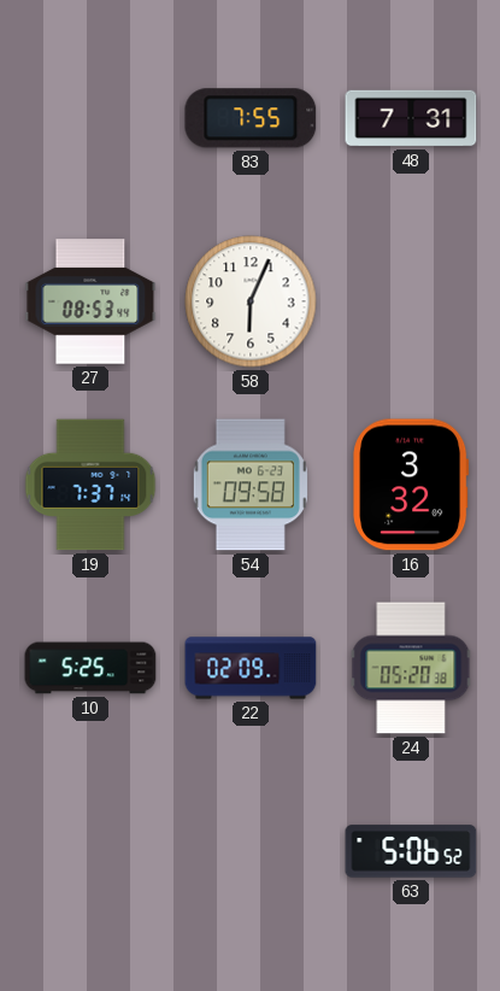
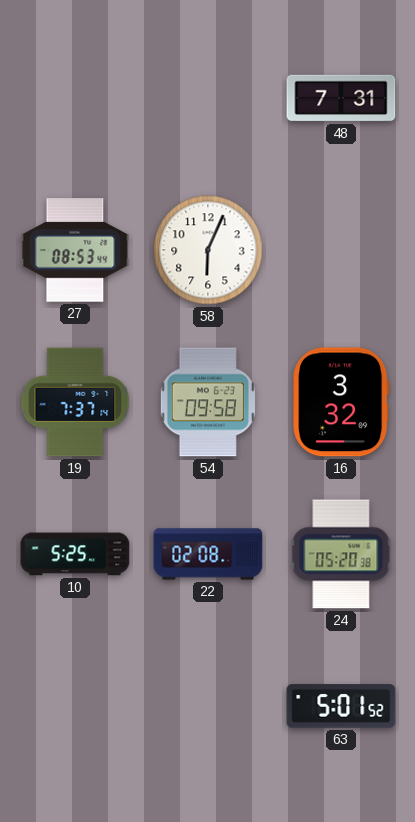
83: 7:55 -> none
22: 02:09 -> 02:08
63: 5:06 -> 5:01
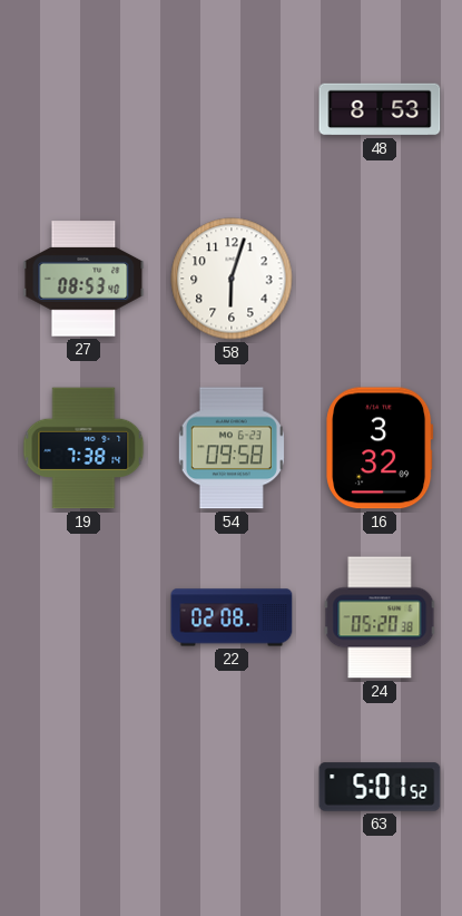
48: 7:31 -> 8:53
27: 08:53:44 -> 08:53:40
58: 6:04 -> 6:03
19: 7:37 -> 7:38
10: 5:25 -> none
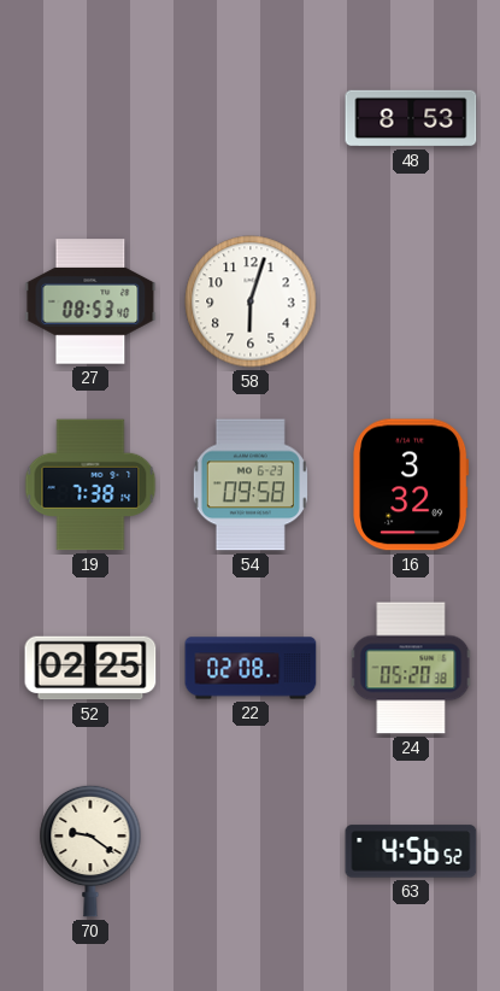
52: none -> 02:25
70: none -> 9:21
63: 5:01 -> 4:56
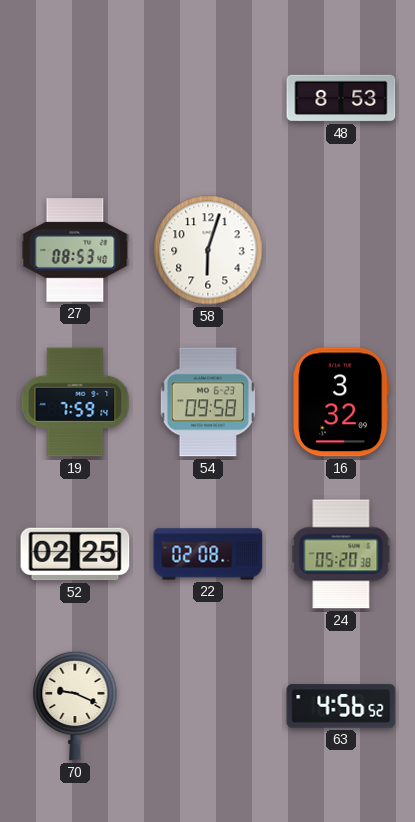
19: 7:38 -> 7:59
70: 9:21 -> 9:19
